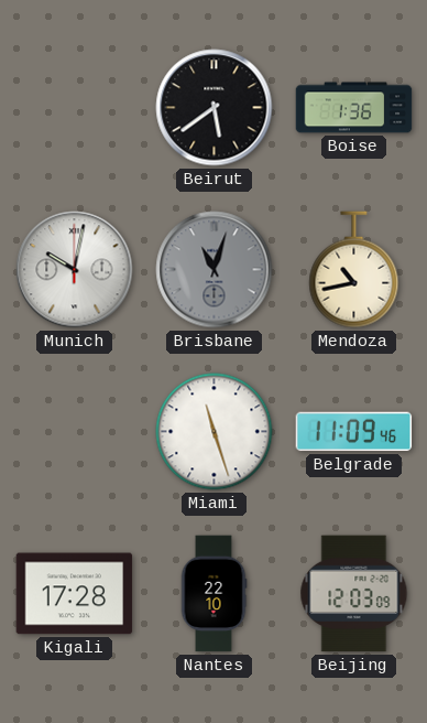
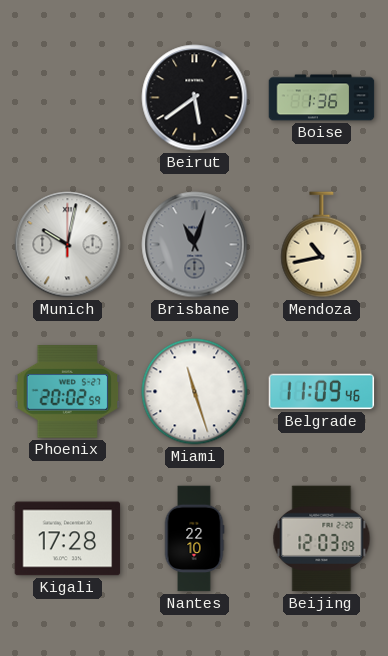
Phoenix: none -> 20:02
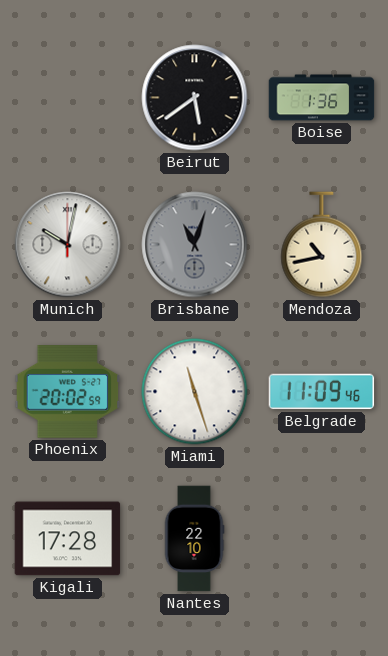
Beijing: 12:03 -> none
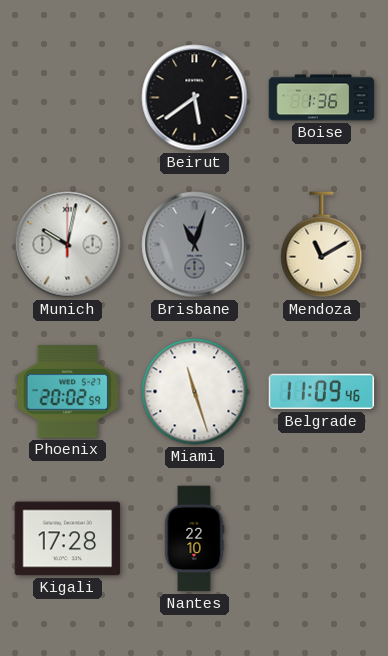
Mendoza: 10:43 -> 11:10
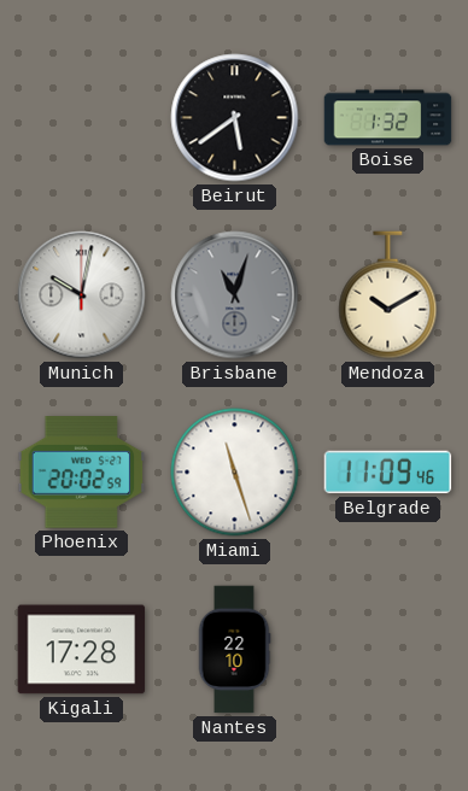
Boise: 1:36 -> 1:32
Mendoza: 11:10 -> 10:10
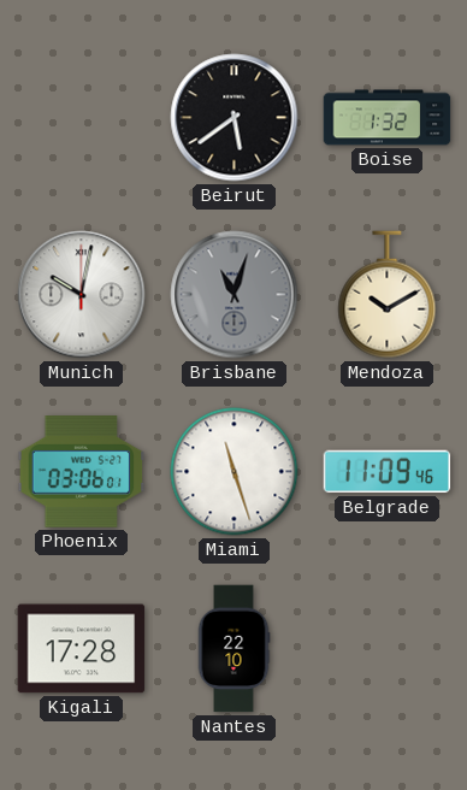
Phoenix: 20:02 -> 03:06
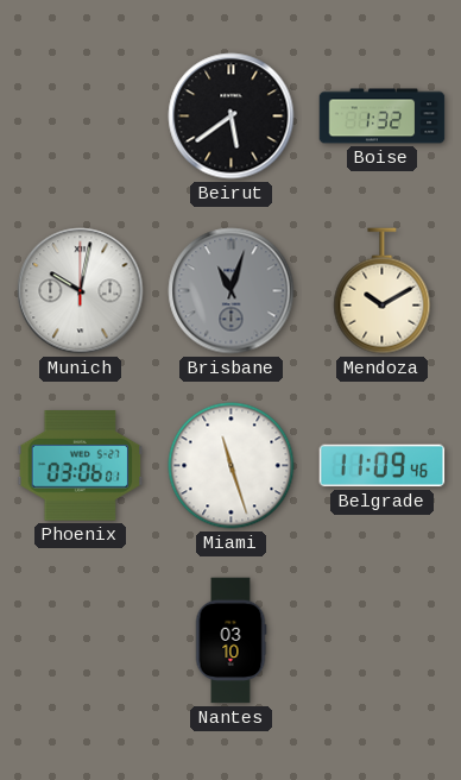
Kigali: 17:28 -> none
Nantes: 22:10 -> 03:10
